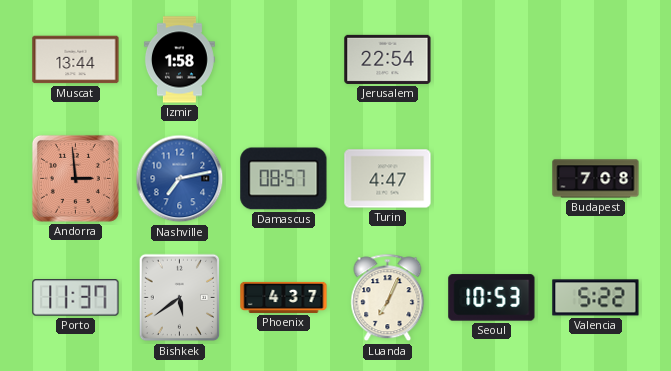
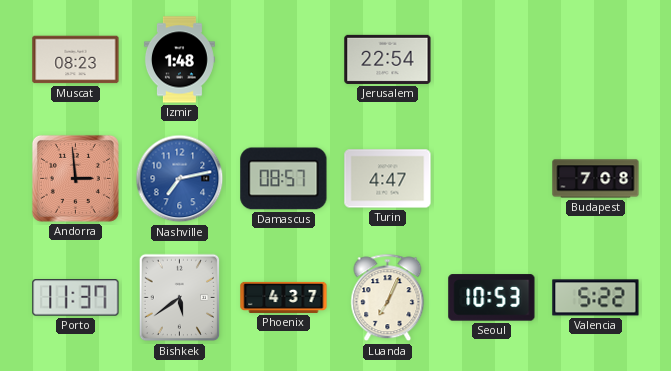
Muscat: 13:44 -> 08:23
Izmir: 1:58 -> 1:48
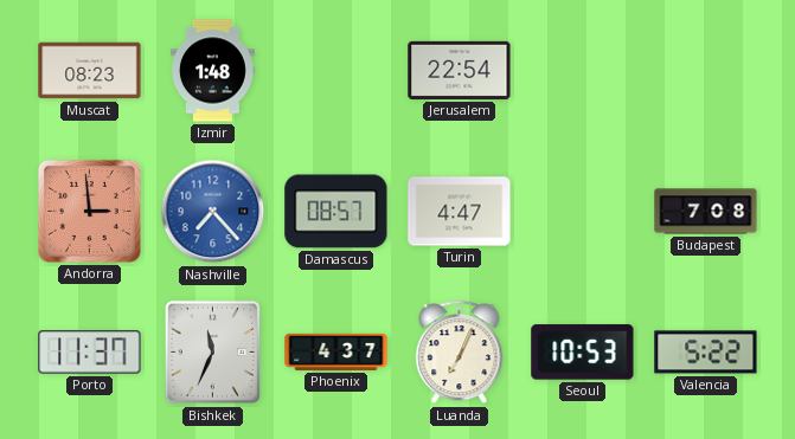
Nashville: 7:13 -> 7:23
Bishkek: 5:39 -> 11:34
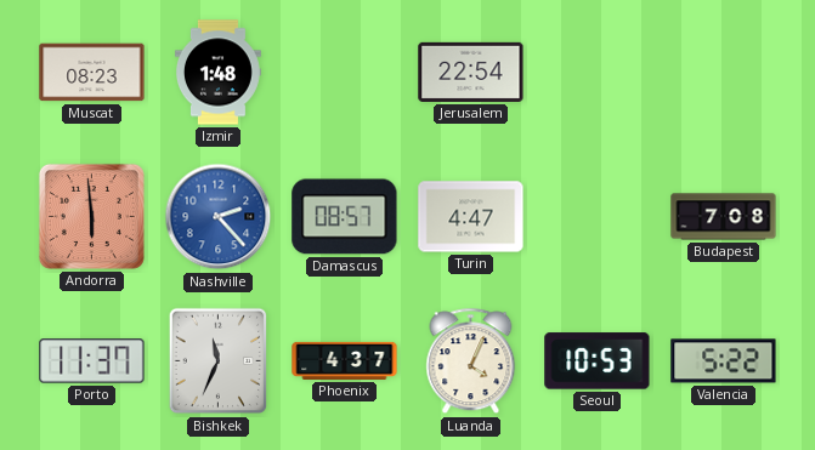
Andorra: 2:59 -> 5:59
Nashville: 7:23 -> 2:23
Luanda: 7:04 -> 4:04
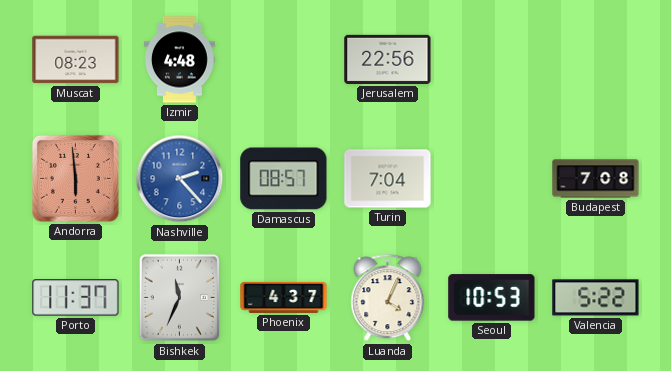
Izmir: 1:48 -> 4:48
Jerusalem: 22:54 -> 22:56
Turin: 4:47 -> 7:04
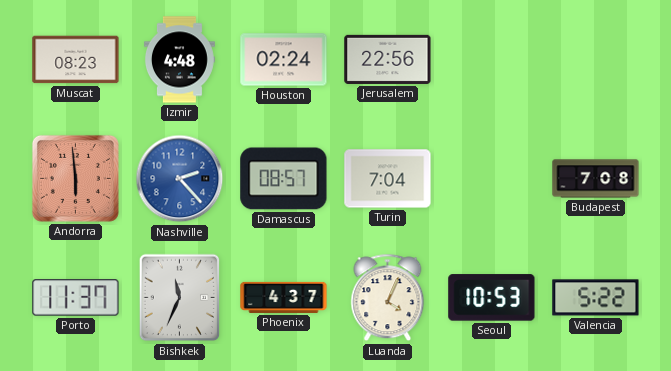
Houston: none -> 02:24
